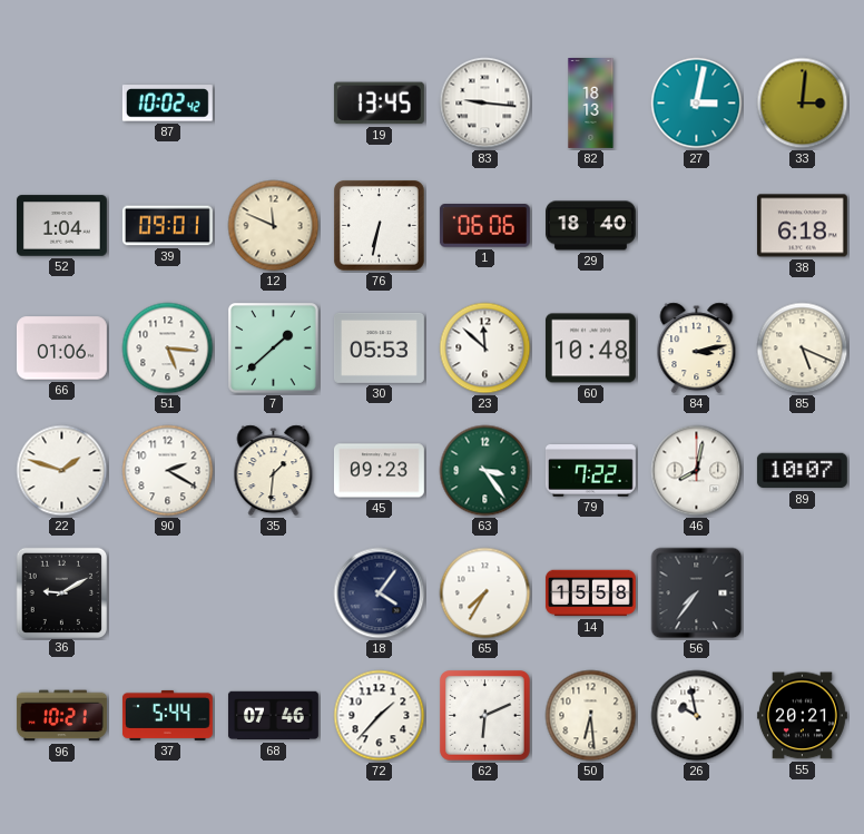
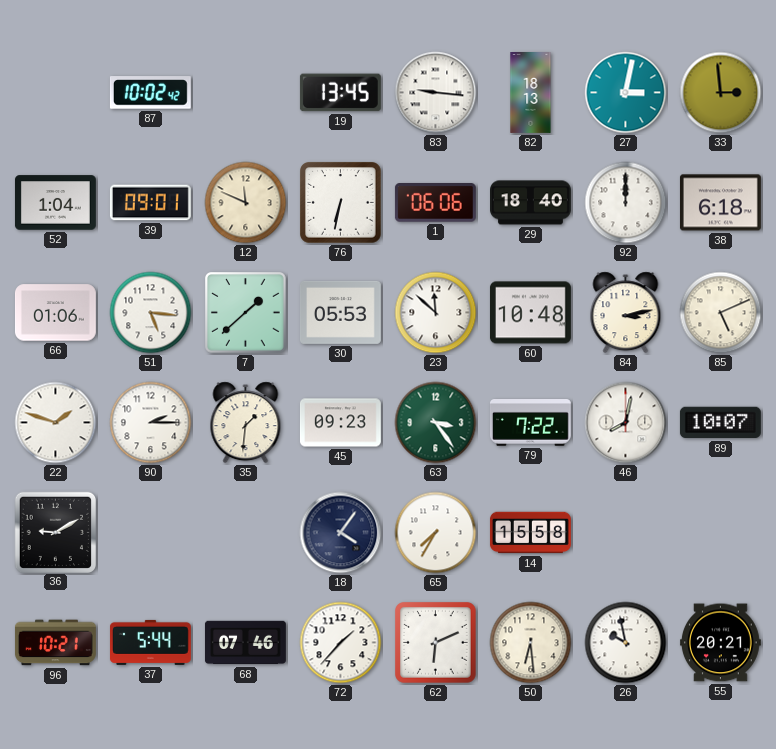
33: 3:01 -> 2:59
92: none -> 12:00
85: 5:19 -> 5:11
90: 2:20 -> 2:15
56: 7:36 -> none
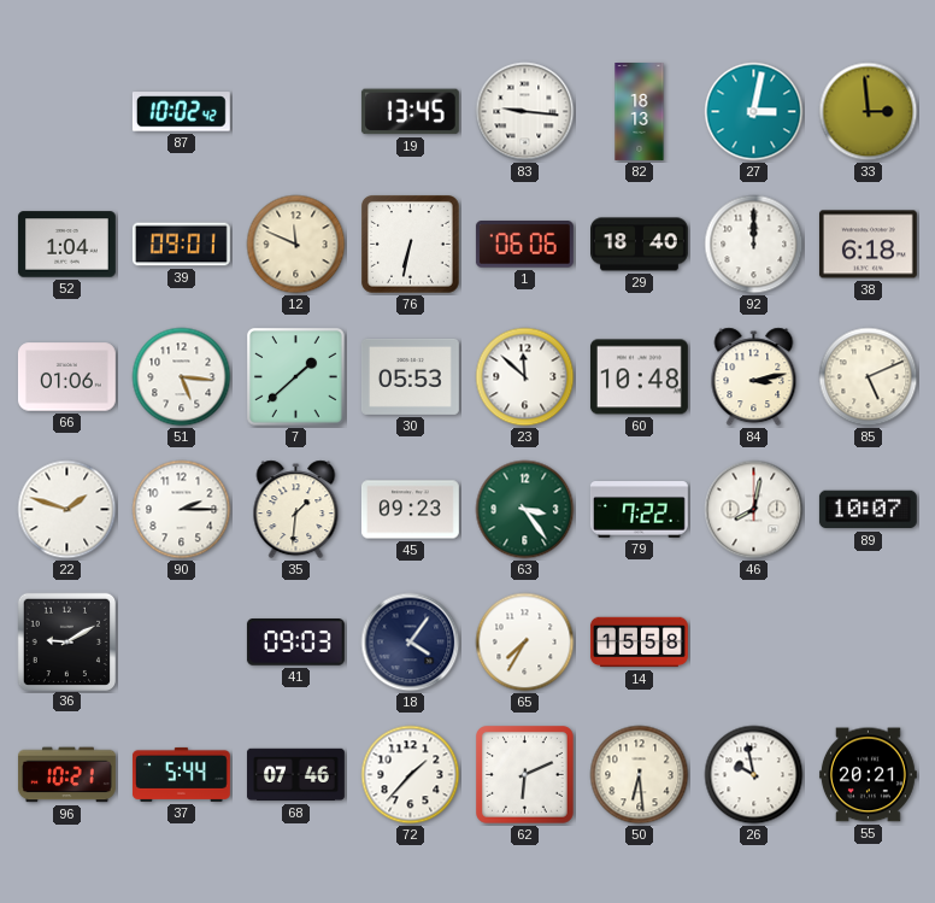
41: none -> 09:03
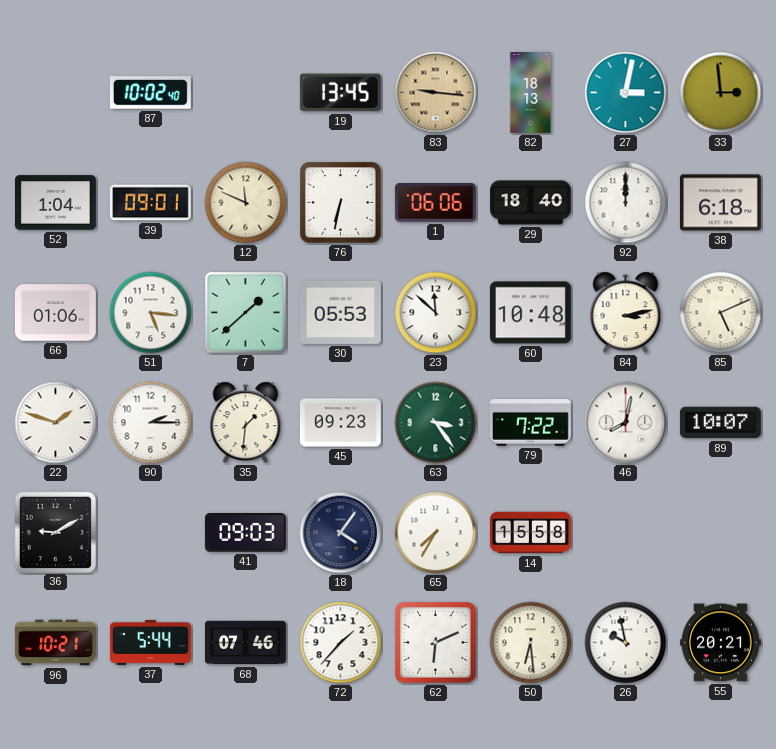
87: 10:02:42 -> 10:02:40
83 dial: white -> champagne
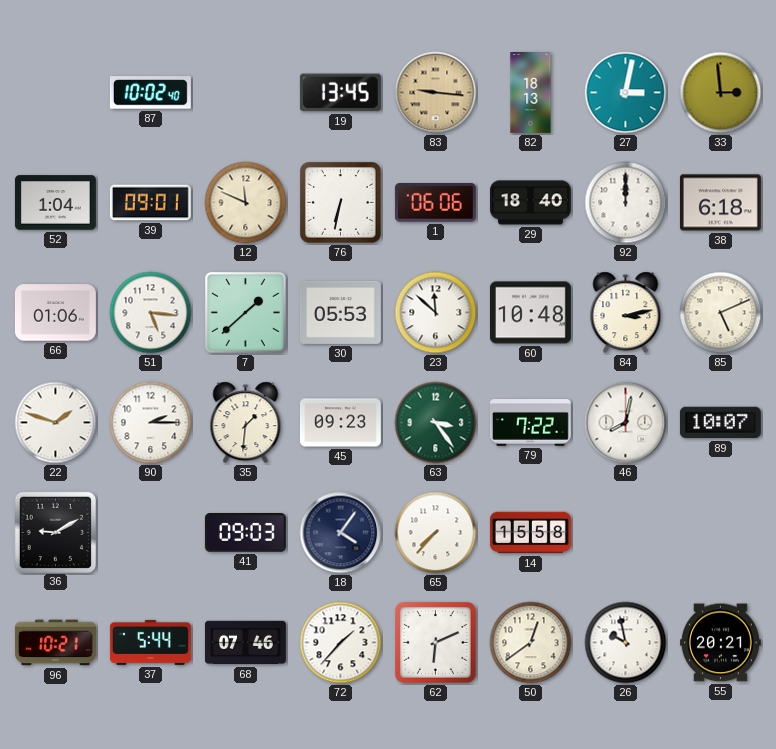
65: 7:35 -> 7:37
50: 6:29 -> 12:39
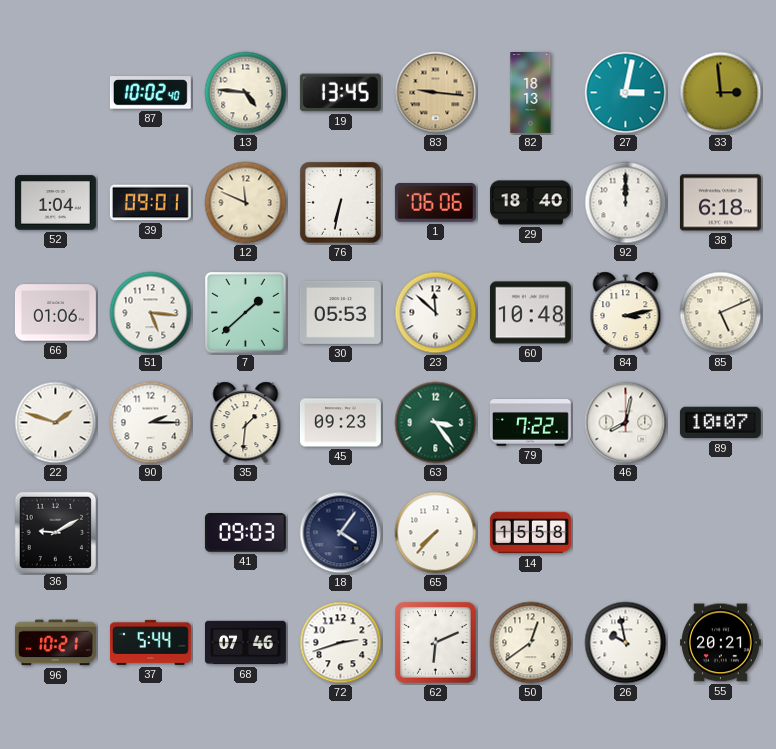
13: none -> 4:46
72: 1:37 -> 2:42
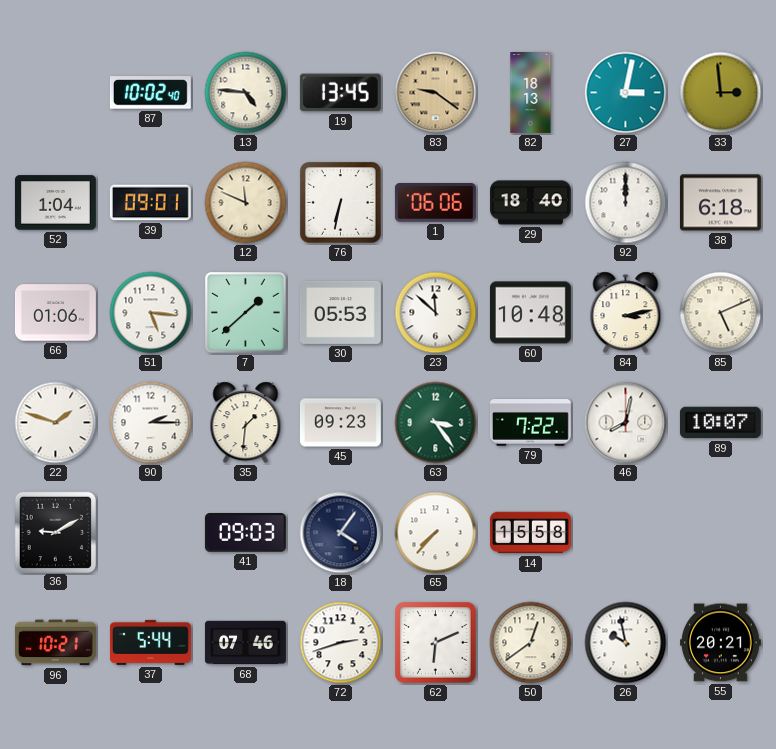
83: 9:16 -> 9:21
